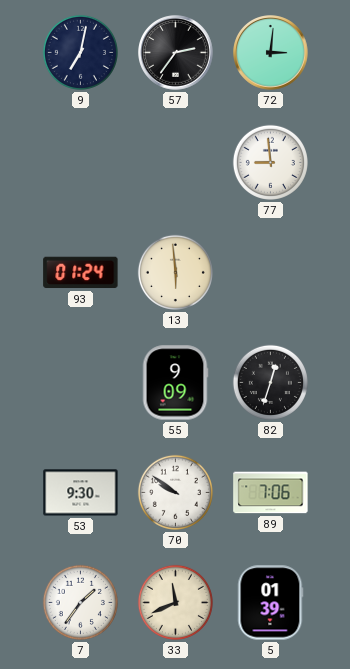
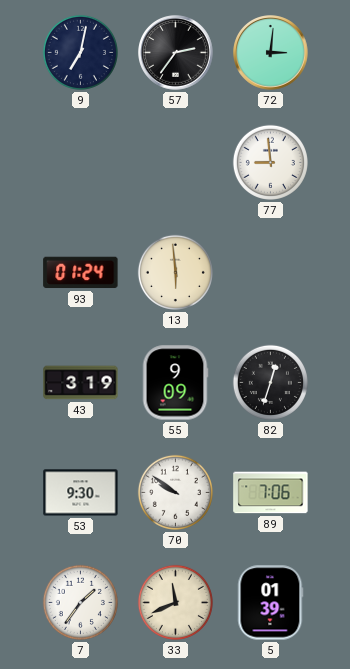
43: none -> 3:19
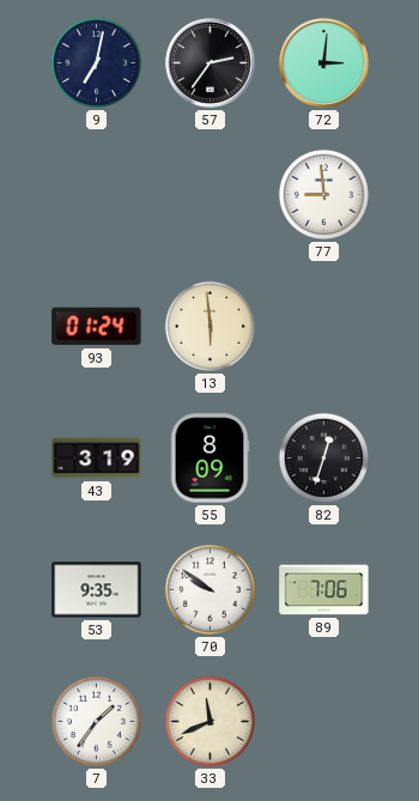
55: 9:09 -> 8:09
53: 9:30 -> 9:35
5: 01:39 -> none
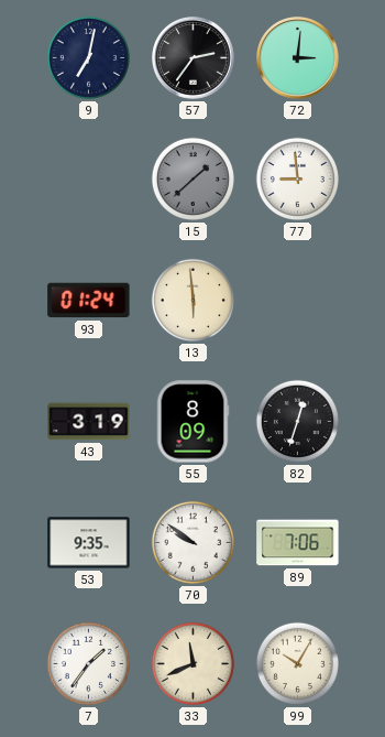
15: none -> 1:38
99: none -> 10:05
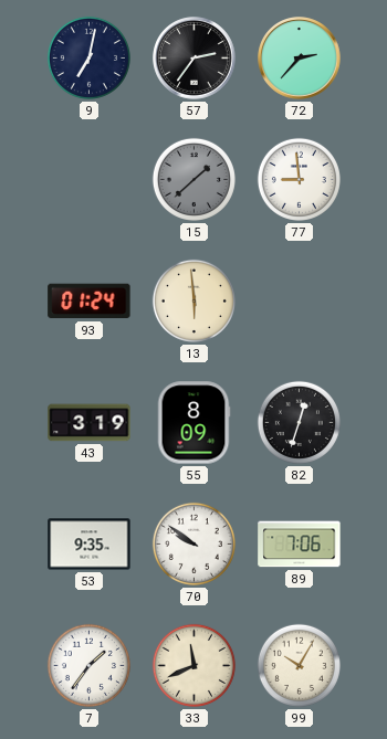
72: 3:01 -> 2:37
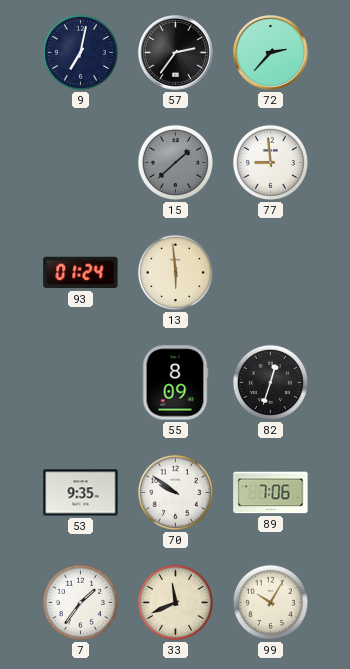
43: 3:19 -> none
